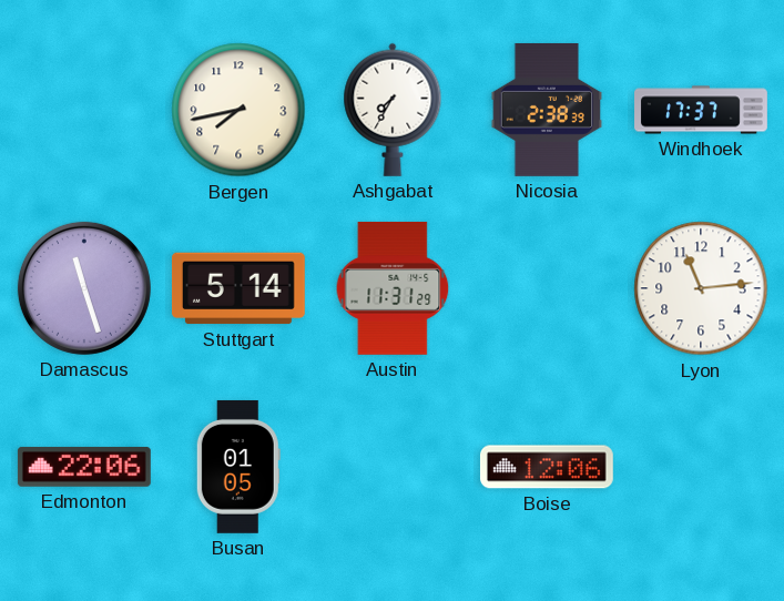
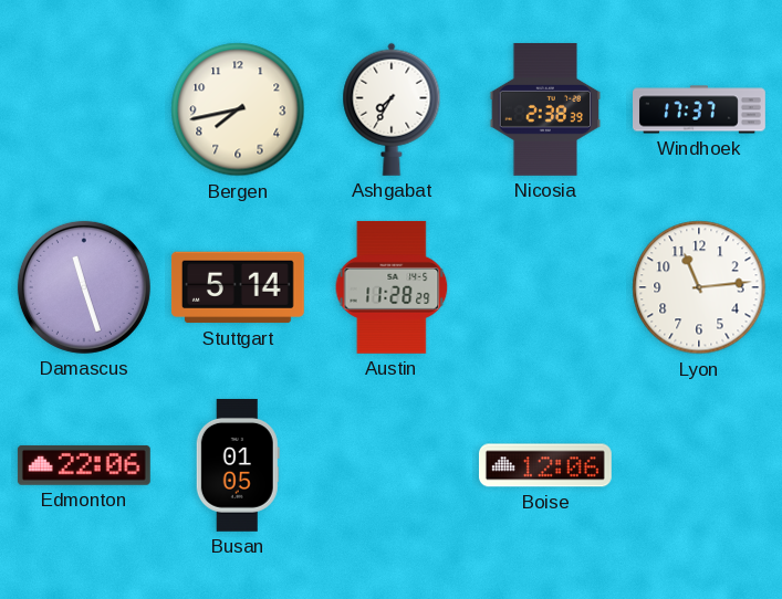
Austin: 11:31 -> 11:28
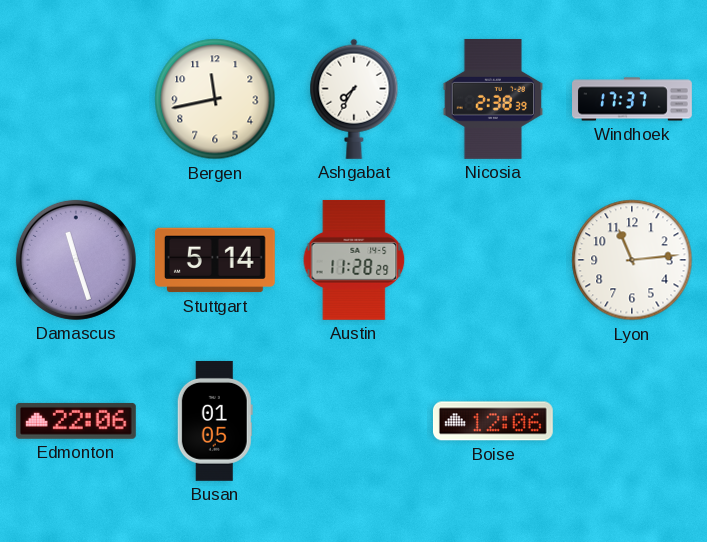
Bergen: 7:43 -> 11:43
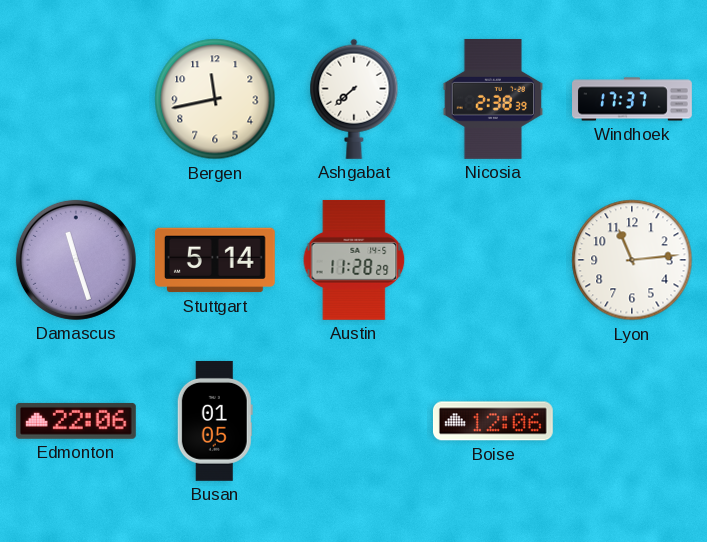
Ashgabat: 7:35 -> 7:38
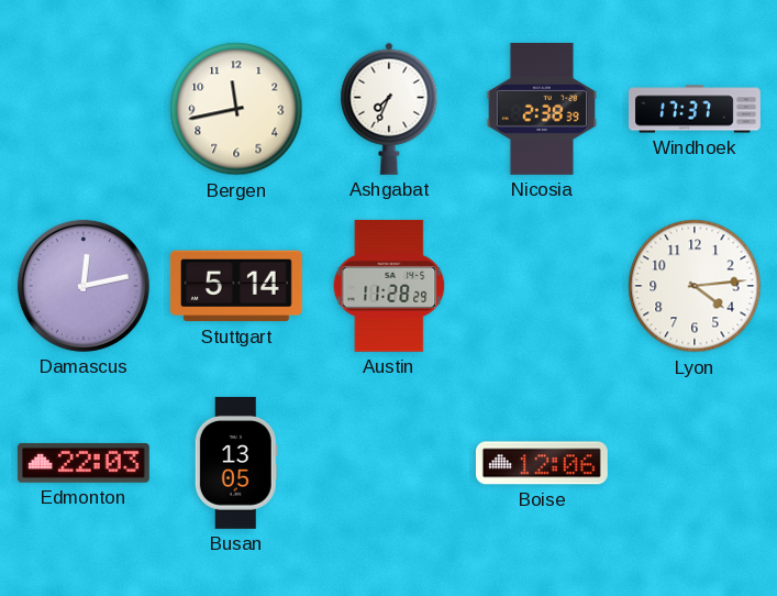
Ashgabat: 7:38 -> 7:34
Damascus: 11:27 -> 12:13
Lyon: 11:14 -> 4:14
Edmonton: 22:06 -> 22:03
Busan: 01:05 -> 13:05
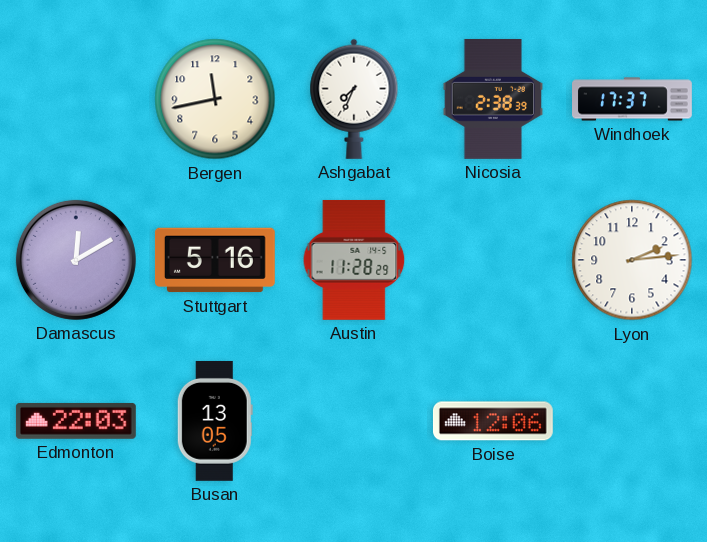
Damascus: 12:13 -> 12:10
Stuttgart: 5:14 -> 5:16
Lyon: 4:14 -> 2:14
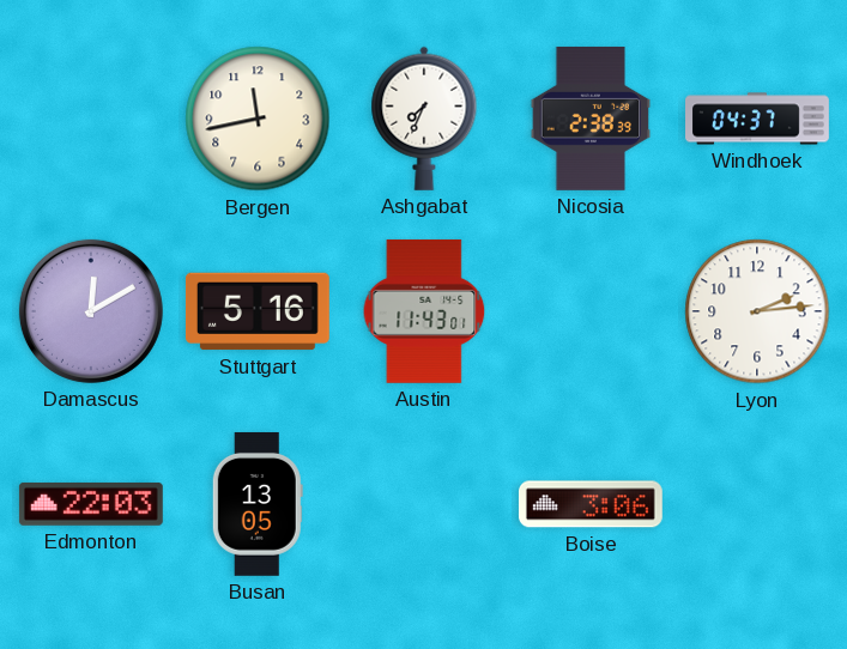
Windhoek: 17:37 -> 04:37
Austin: 11:28 -> 11:43
Boise: 12:06 -> 3:06
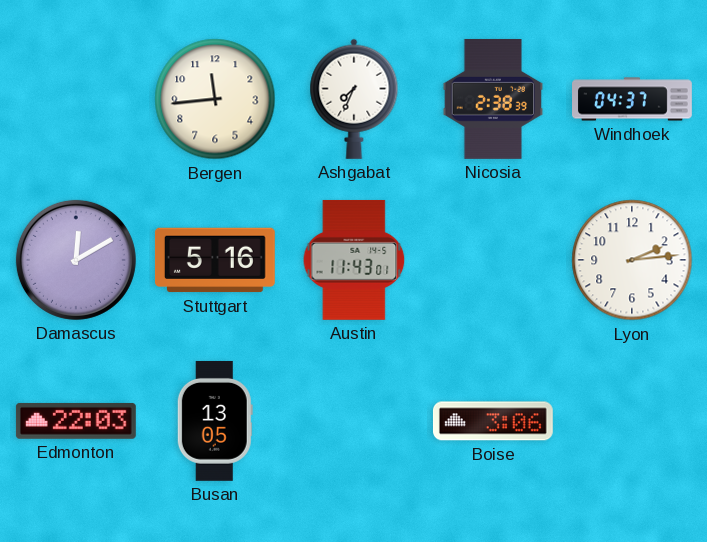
Bergen: 11:43 -> 11:44
